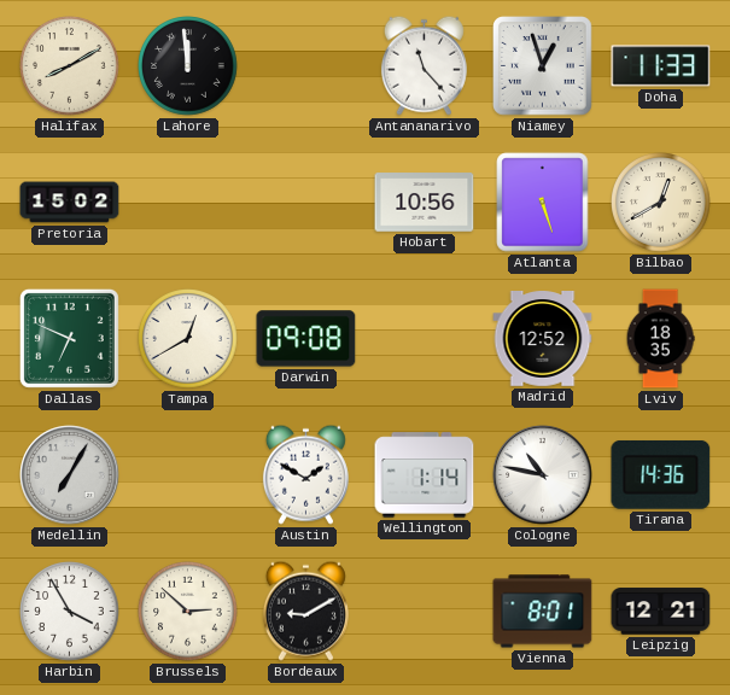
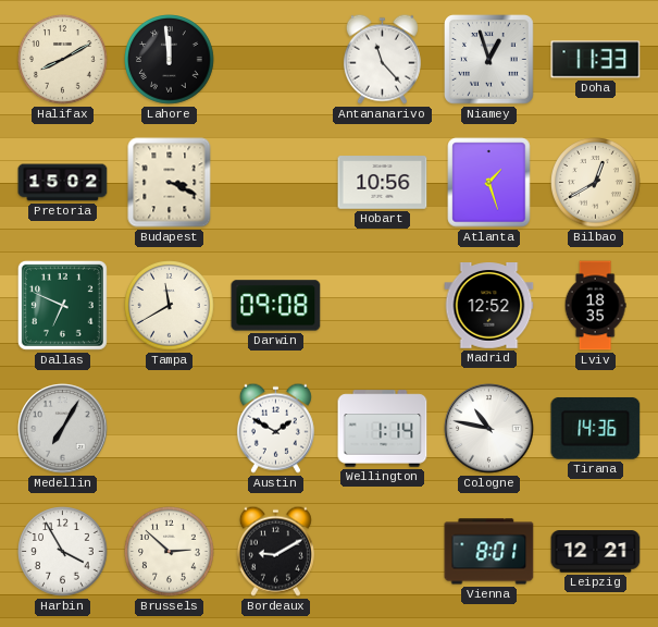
Budapest: none -> 3:19
Atlanta: 5:27 -> 1:27
Tampa: 12:40 -> 11:40
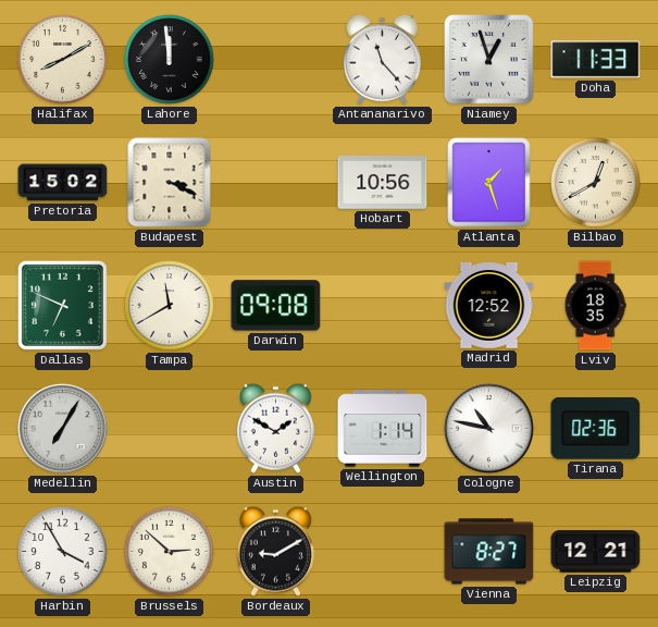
Tirana: 14:36 -> 02:36
Vienna: 8:01 -> 8:27
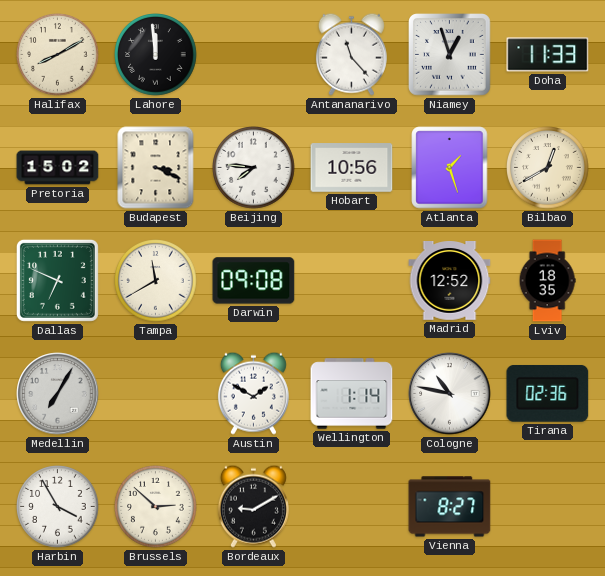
Beijing: none -> 7:46
Leipzig: 12:21 -> none
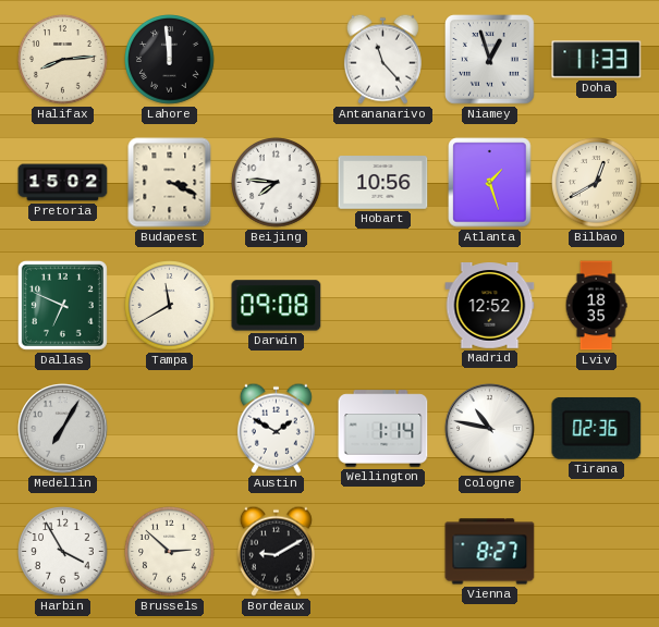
Halifax: 8:10 -> 8:14
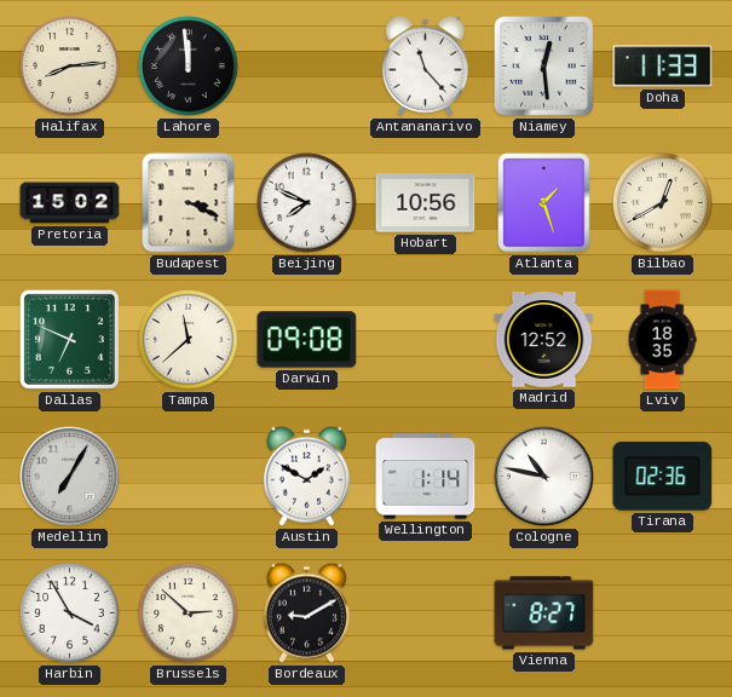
Niamey: 12:57 -> 12:29
Beijing: 7:46 -> 7:49
Tampa: 11:40 -> 11:38
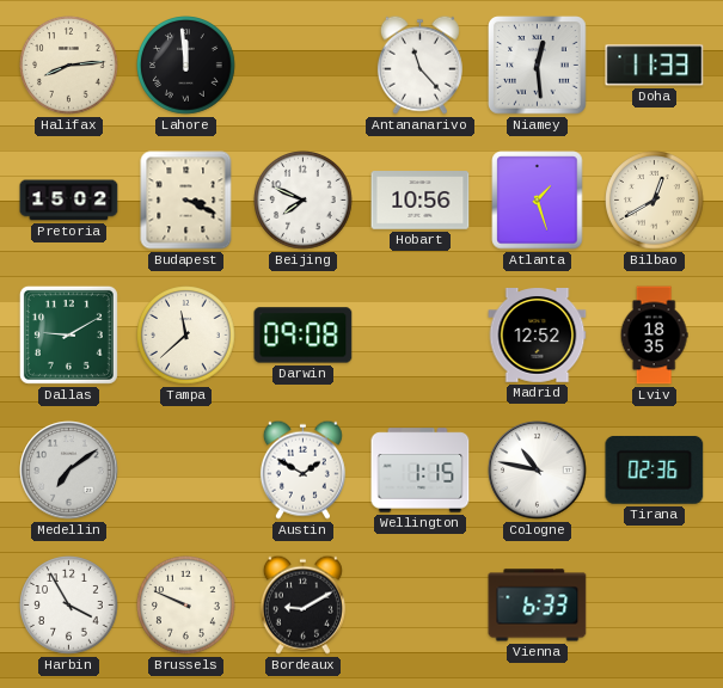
Dallas: 6:49 -> 9:10
Medellin: 7:05 -> 7:09
Wellington: 1:14 -> 1:15
Brussels: 2:52 -> 9:49
Vienna: 8:27 -> 6:33
